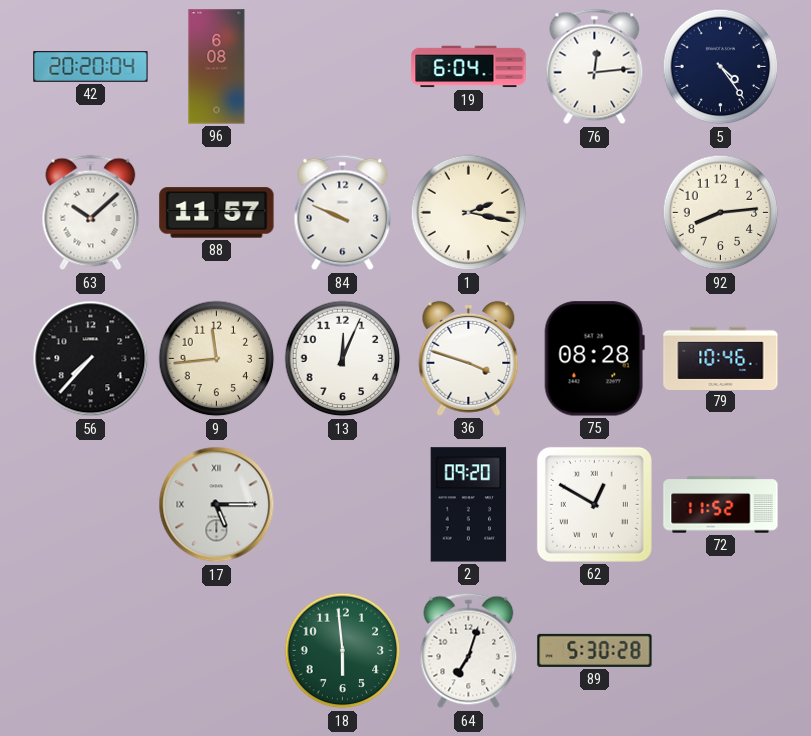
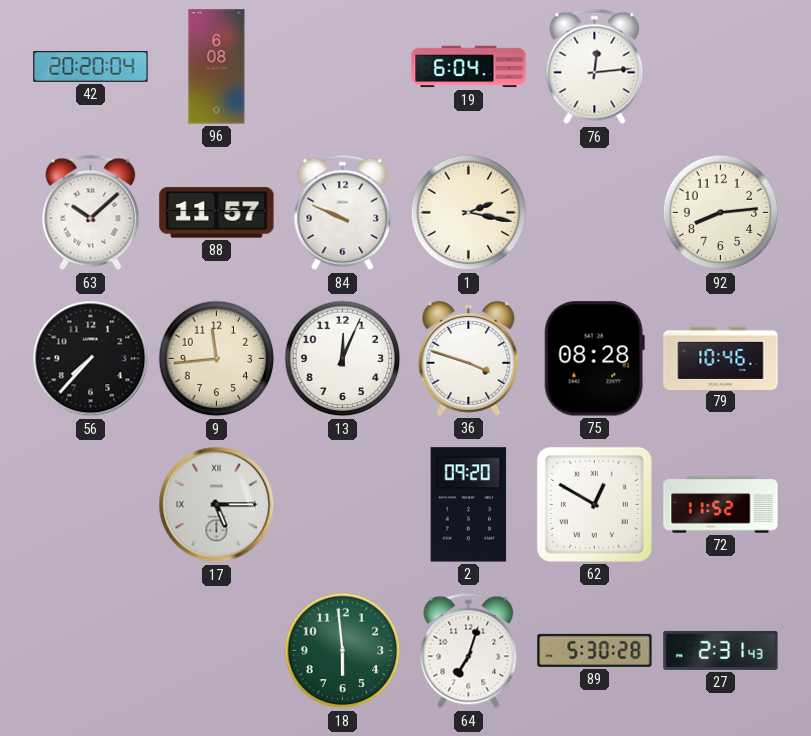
5: 4:24 -> none
27: none -> 2:31
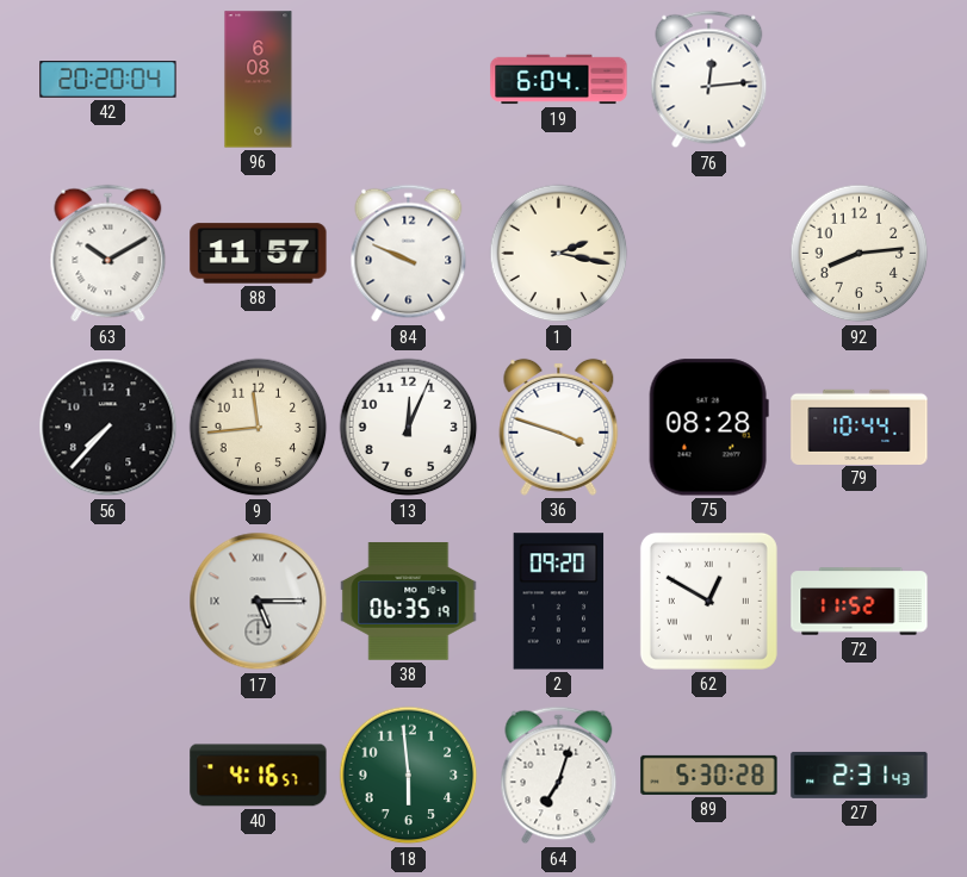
63: 10:08 -> 10:10
79: 10:46 -> 10:44
38: none -> 06:35
40: none -> 4:16
